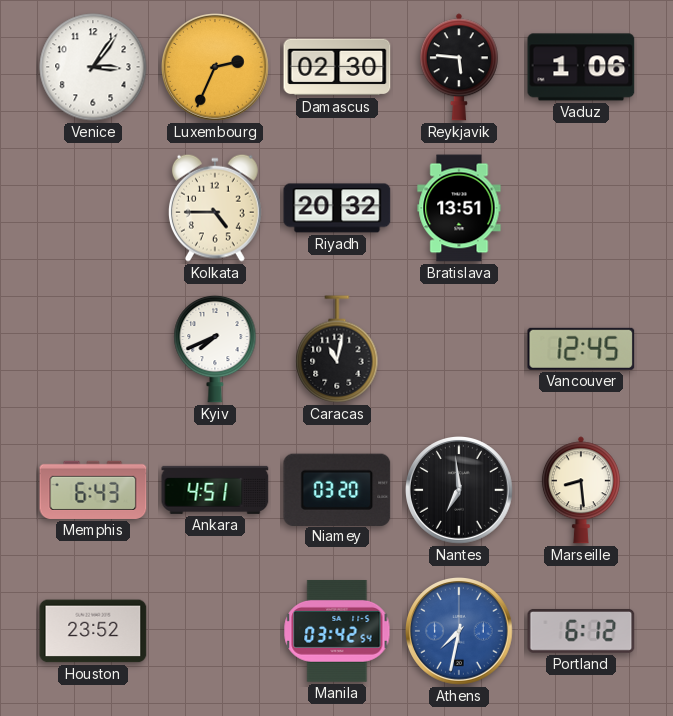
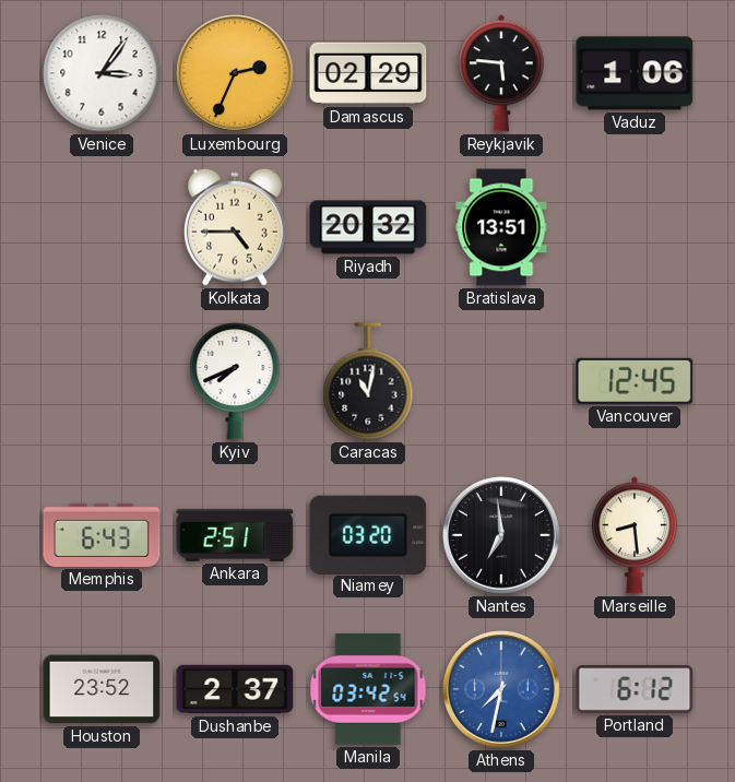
Damascus: 02:30 -> 02:29
Ankara: 4:51 -> 2:51
Dushanbe: none -> 2:37
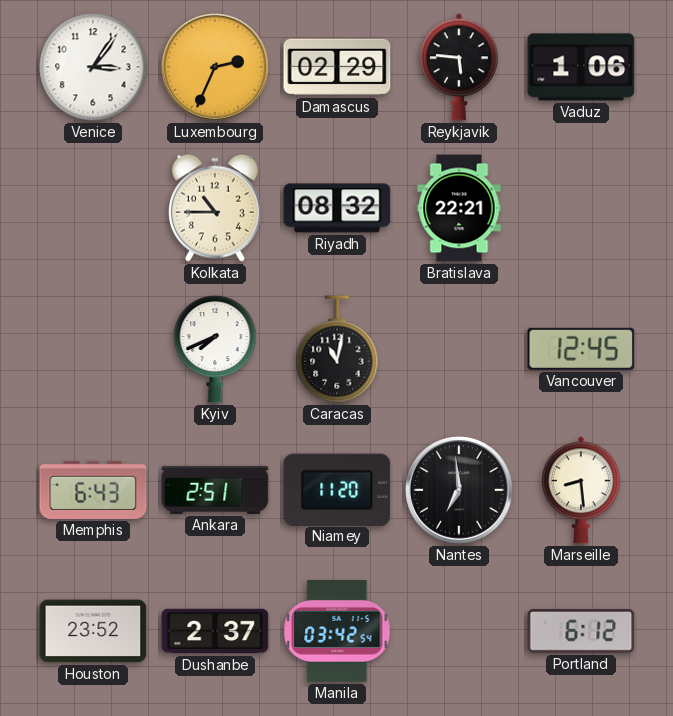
Kolkata: 4:45 -> 10:45
Riyadh: 20:32 -> 08:32
Bratislava: 13:51 -> 22:21
Niamey: 03:20 -> 11:20
Athens: 7:32 -> none
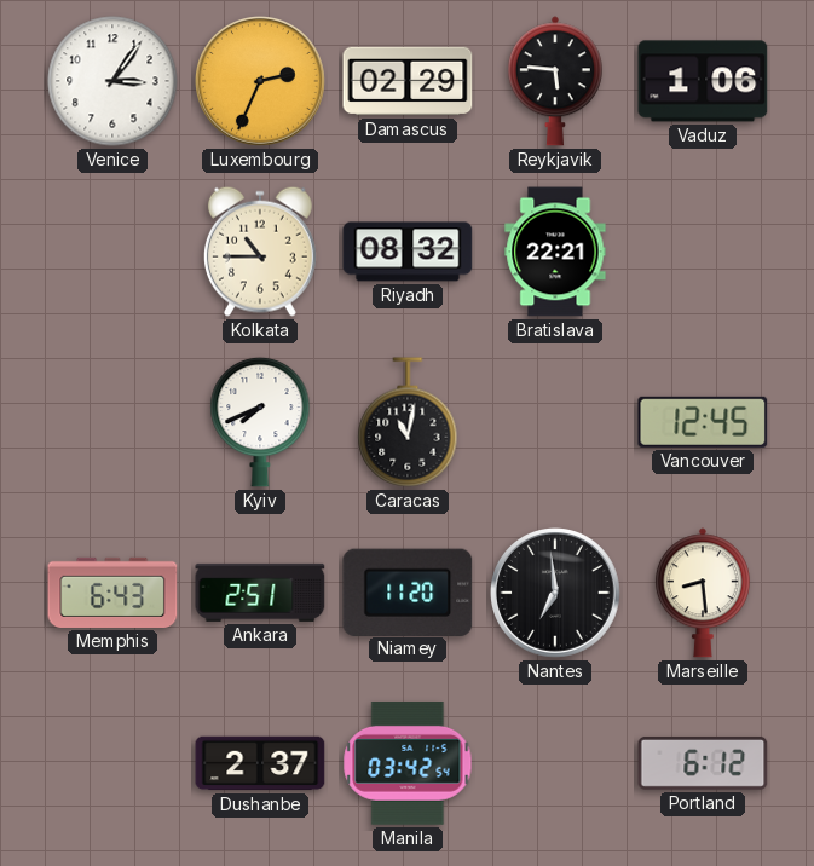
Houston: 23:52 -> none
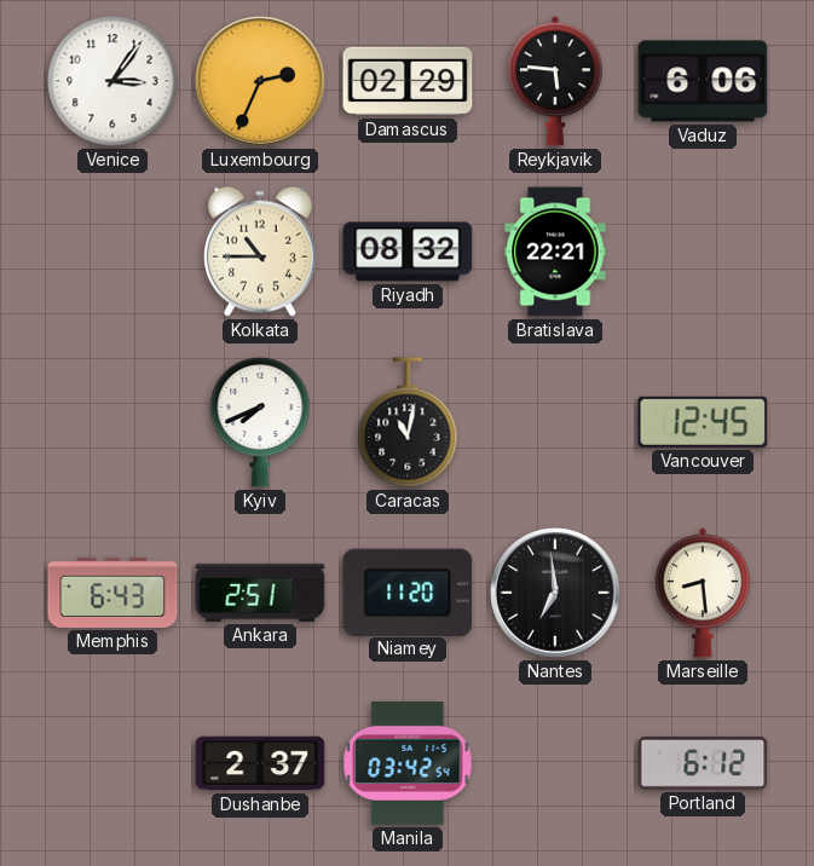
Vaduz: 1:06 -> 6:06
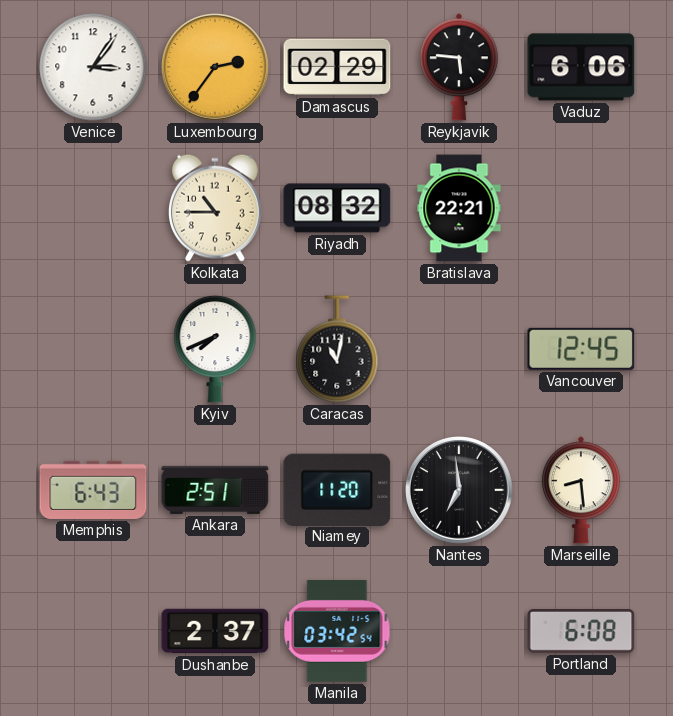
Luxembourg: 2:34 -> 2:36
Portland: 6:12 -> 6:08
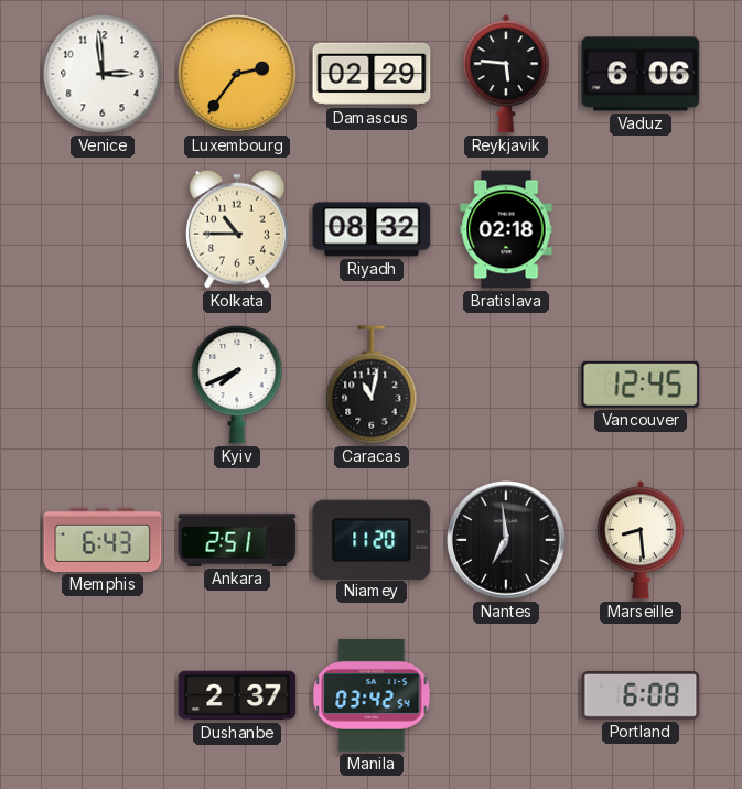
Venice: 3:06 -> 2:59
Bratislava: 22:21 -> 02:18
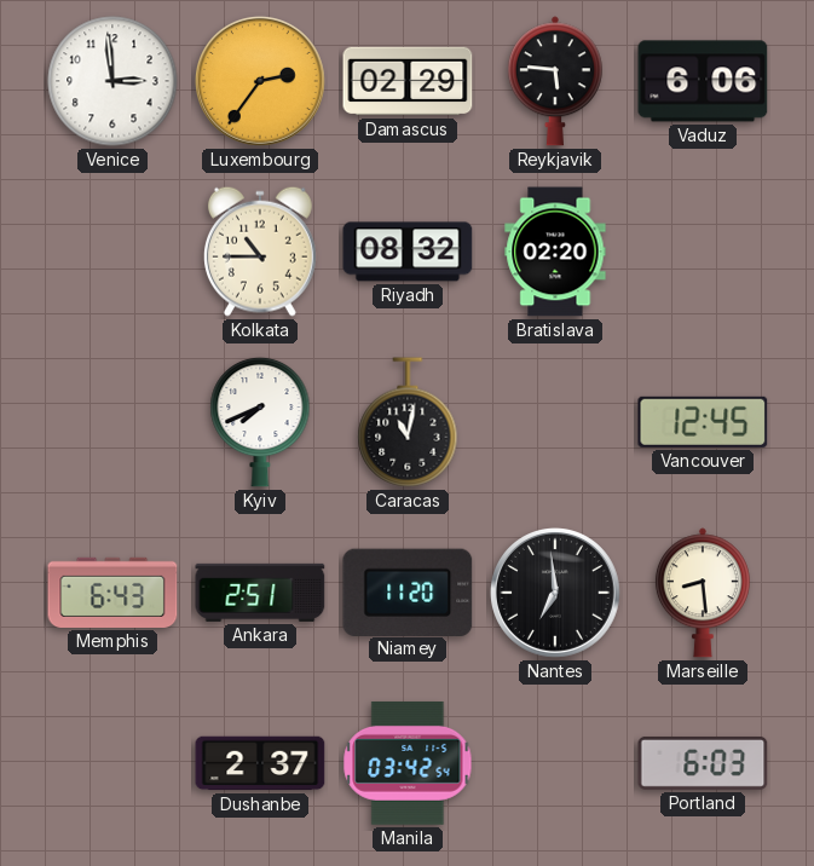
Bratislava: 02:18 -> 02:20
Portland: 6:08 -> 6:03
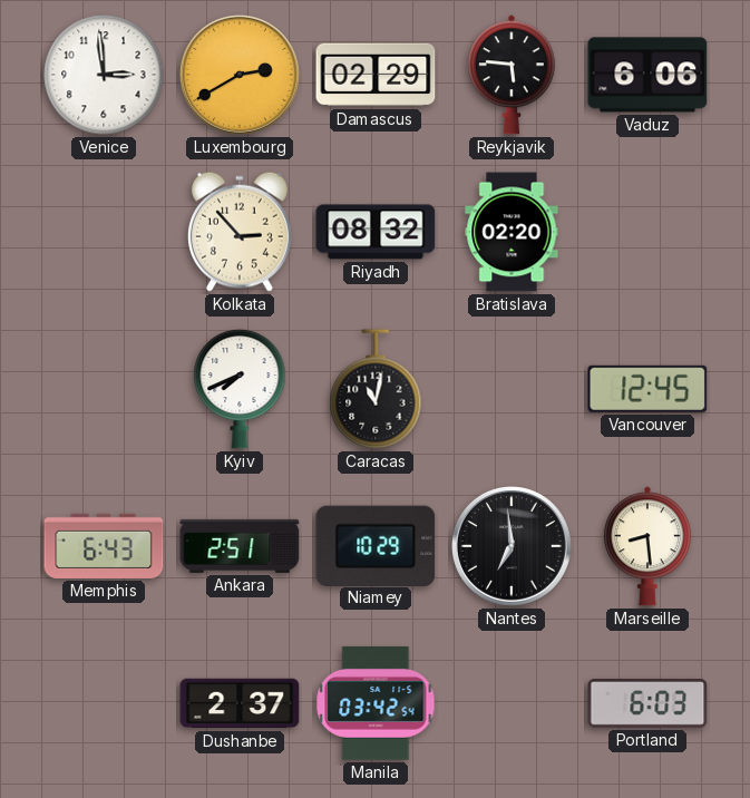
Luxembourg: 2:36 -> 2:40
Kolkata: 10:45 -> 2:53
Niamey: 11:20 -> 10:29
